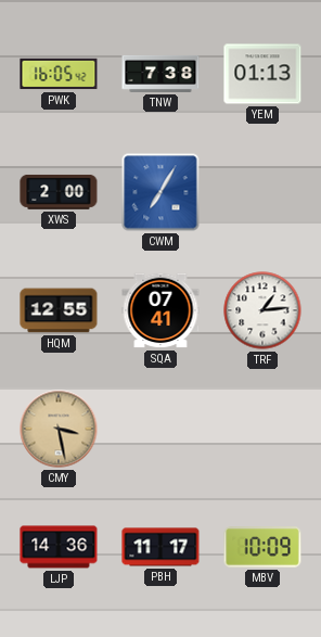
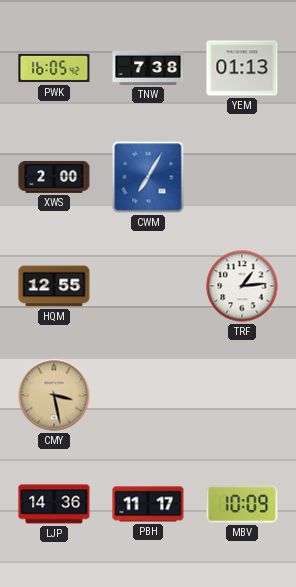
SQA: 07:41 -> none
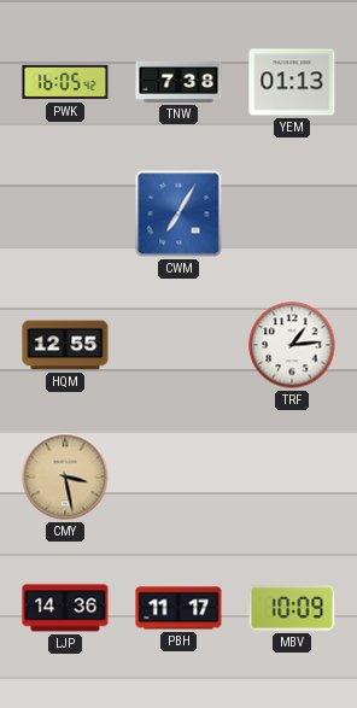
XWS: 2:00 -> none
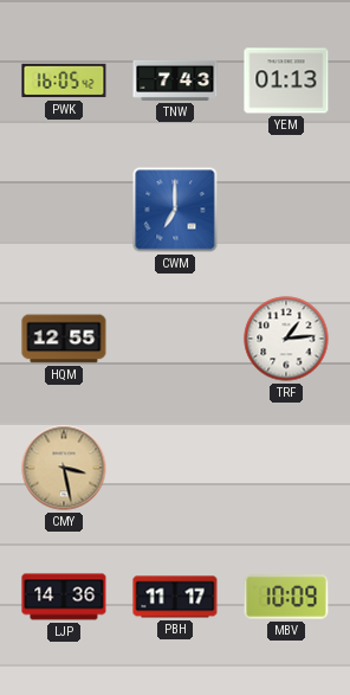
TNW: 7:38 -> 7:43
CWM: 7:05 -> 7:00
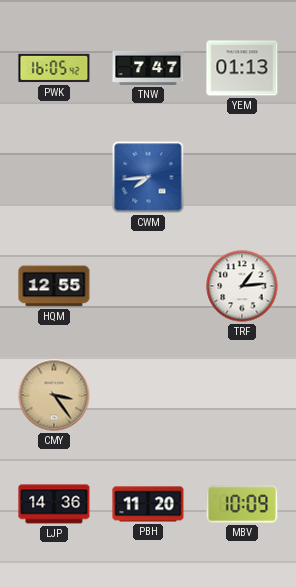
TNW: 7:43 -> 7:47
CWM: 7:00 -> 7:44
CMY: 3:28 -> 3:24
PBH: 11:17 -> 11:20
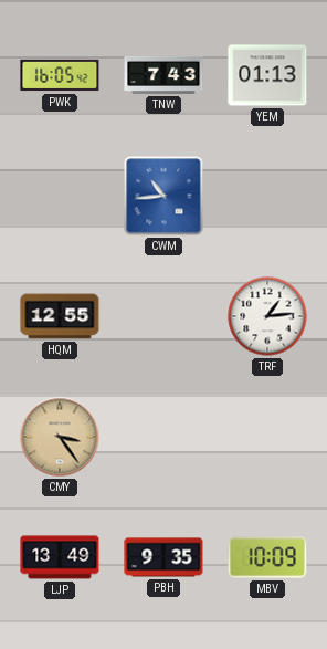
TNW: 7:47 -> 7:43
CWM: 7:44 -> 10:44
LJP: 14:36 -> 13:49
PBH: 11:20 -> 9:35
